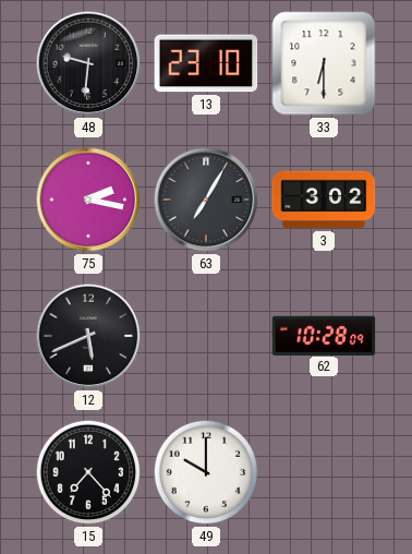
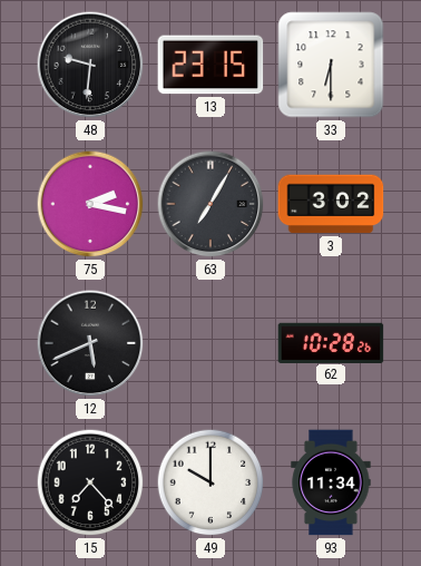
13: 23:10 -> 23:15
62: 10:28:09 -> 10:28:26
93: none -> 11:34
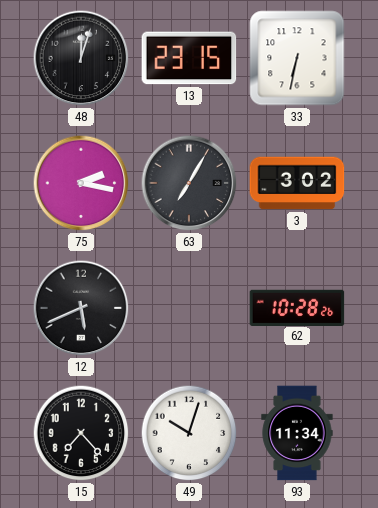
48: 9:31 -> 12:03
33: 6:30 -> 6:32
49: 10:00 -> 10:03
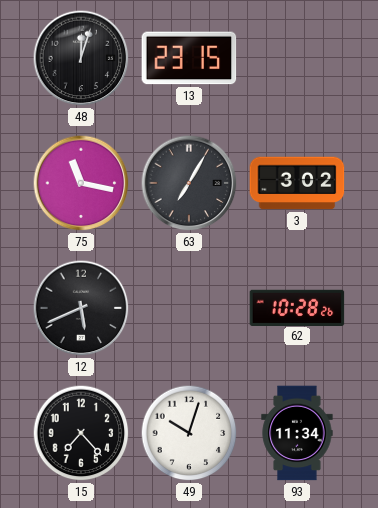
33: 6:32 -> none
75: 2:17 -> 11:17
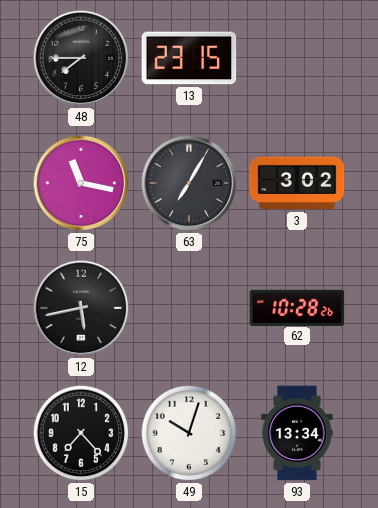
48: 12:03 -> 7:45
12: 5:41 -> 5:43
93: 11:34 -> 13:34
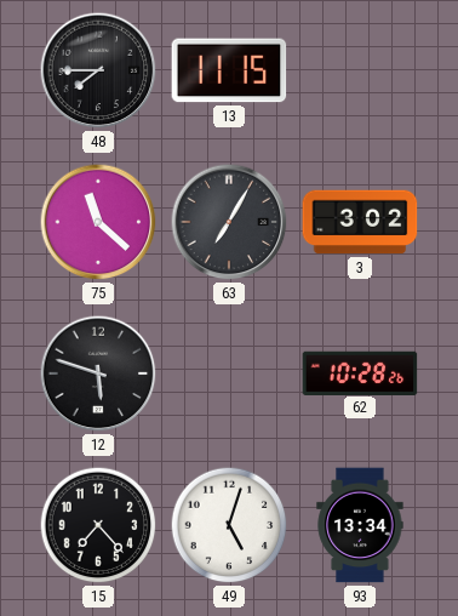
13: 23:15 -> 11:15
75: 11:17 -> 11:22
12: 5:43 -> 5:48
49: 10:03 -> 5:03
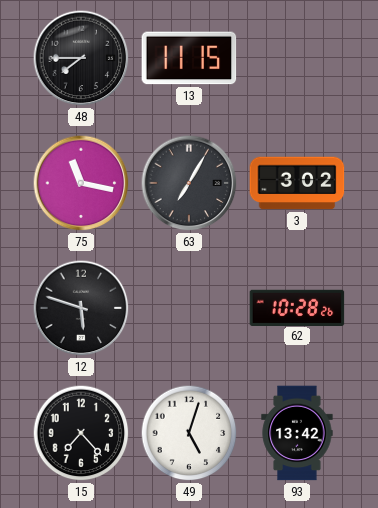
75: 11:22 -> 11:17
93: 13:34 -> 13:42
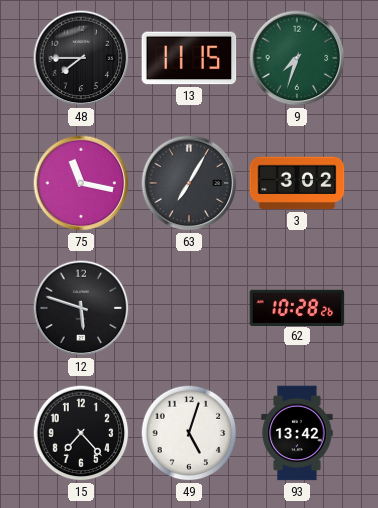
9: none -> 7:33
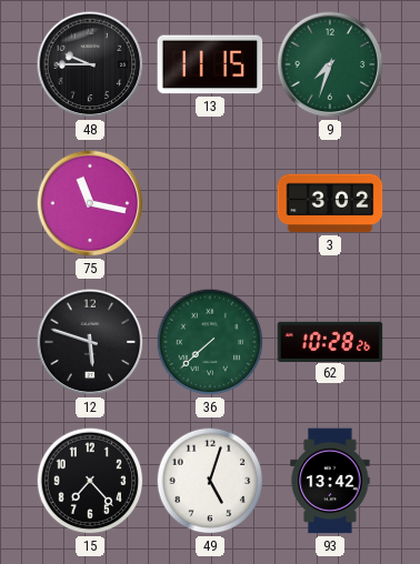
48: 7:45 -> 9:45
63: 7:05 -> none
36: none -> 7:38
